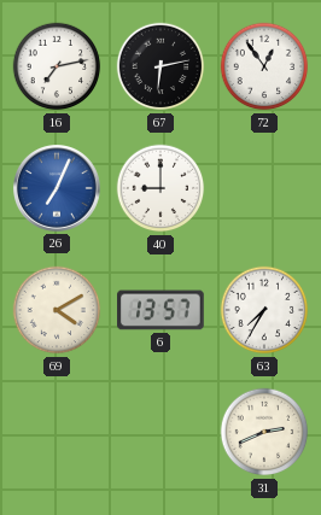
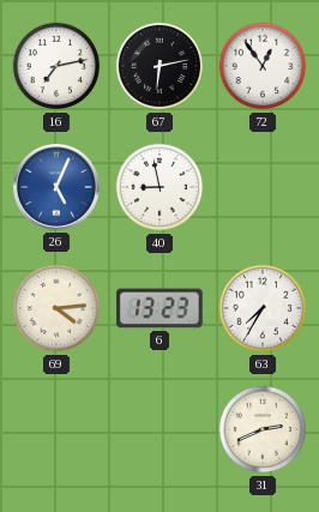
26: 7:04 -> 5:04
40: 9:00 -> 8:58
69: 4:10 -> 4:14
6: 13:57 -> 13:23
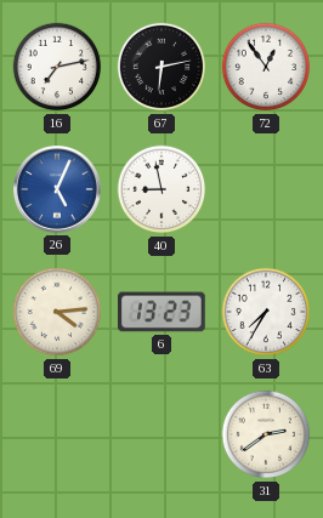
31: 2:41 -> 2:39
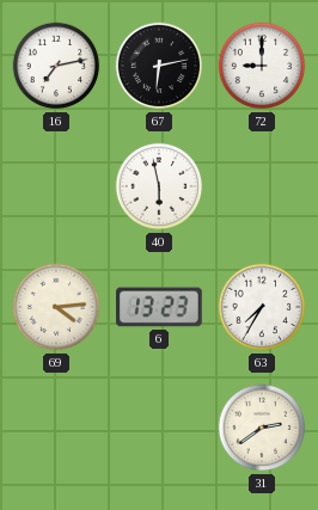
72: 12:54 -> 9:00
26: 5:04 -> none
40: 8:58 -> 5:58
